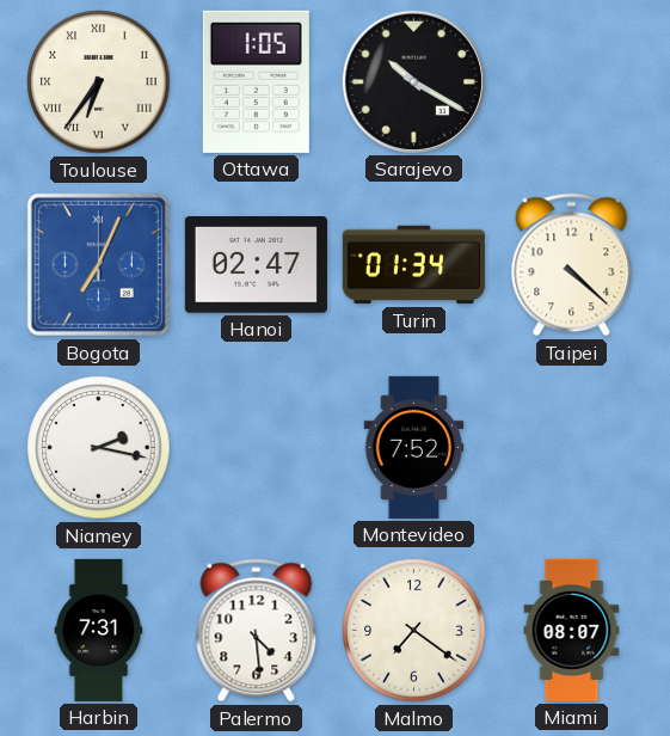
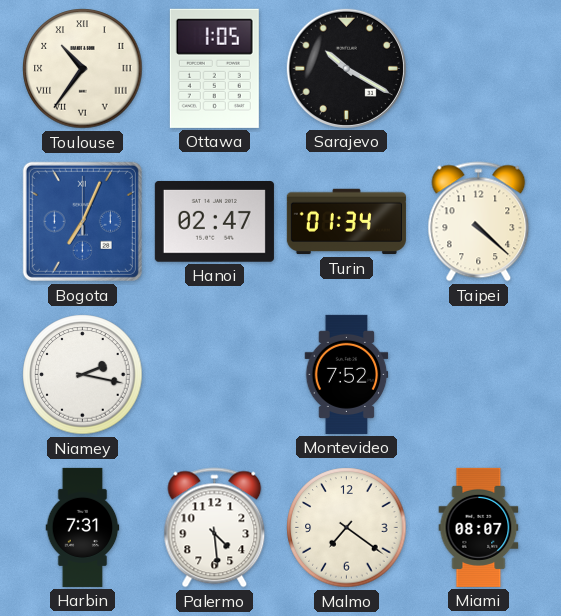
Toulouse: 6:36 -> 10:36
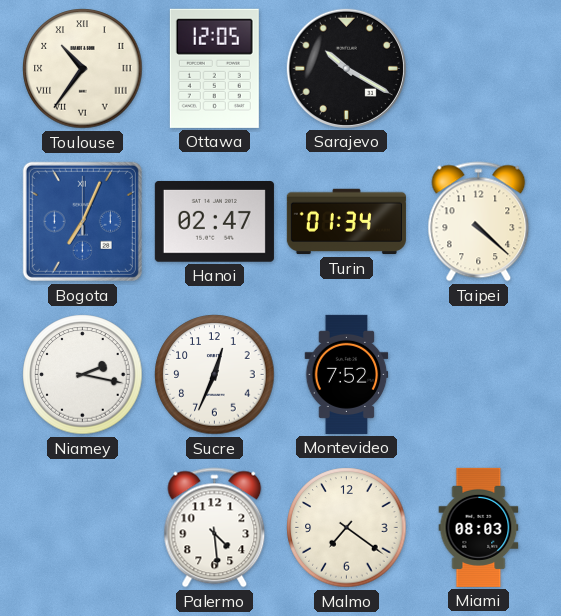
Ottawa: 1:05 -> 12:05
Sucre: none -> 12:34
Harbin: 7:31 -> none
Miami: 08:07 -> 08:03
